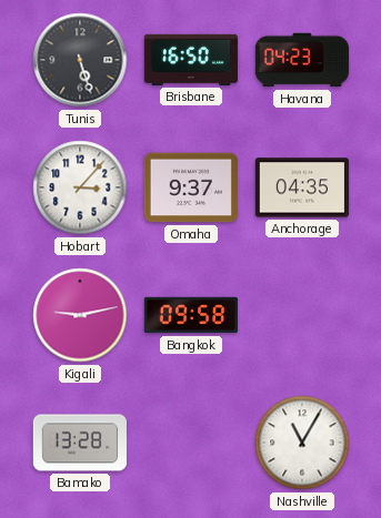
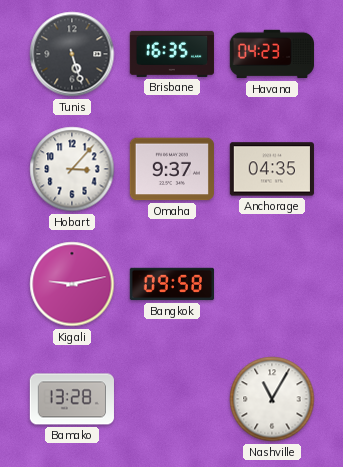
Brisbane: 16:50 -> 16:35
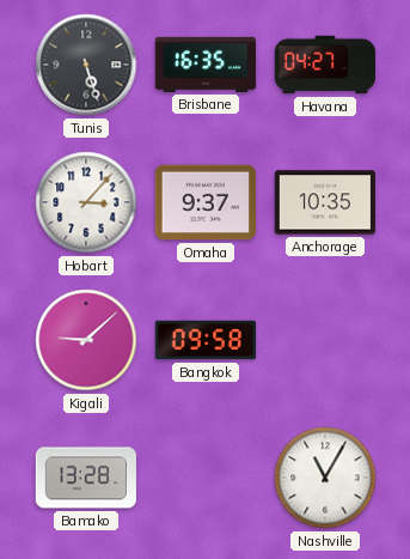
Havana: 04:23 -> 04:27
Anchorage: 04:35 -> 10:35
Kigali: 9:13 -> 9:08
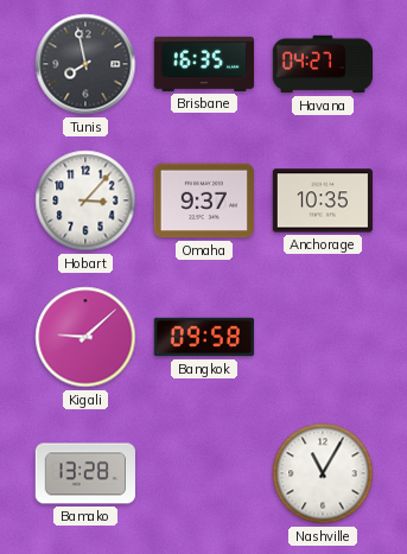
Tunis: 5:27 -> 7:58
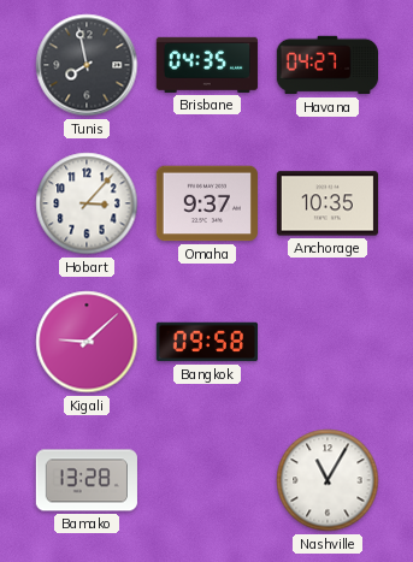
Brisbane: 16:35 -> 04:35
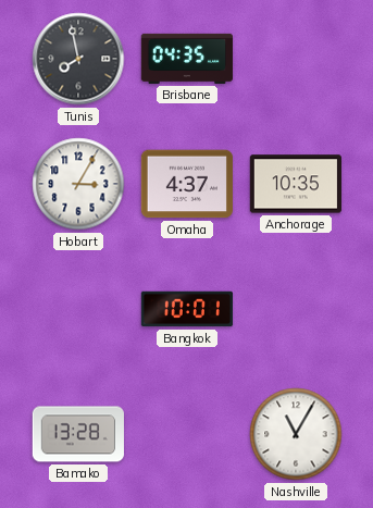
Havana: 04:27 -> none
Hobart: 3:07 -> 3:05
Omaha: 9:37 -> 4:37
Kigali: 9:08 -> none
Bangkok: 09:58 -> 10:01
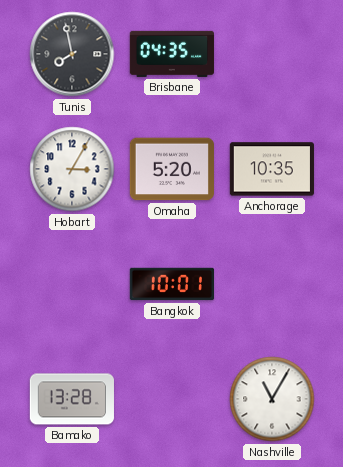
Omaha: 4:37 -> 5:20
